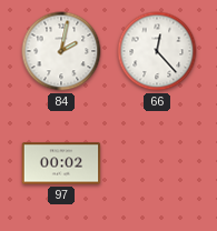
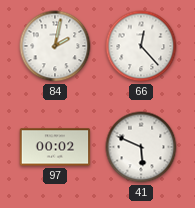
41: none -> 5:49
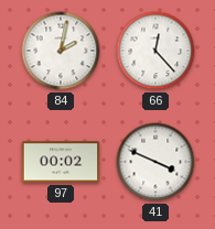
41: 5:49 -> 3:49
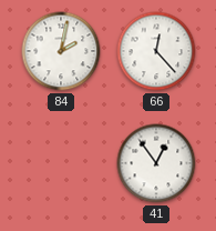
97: 00:02 -> none
41: 3:49 -> 12:54
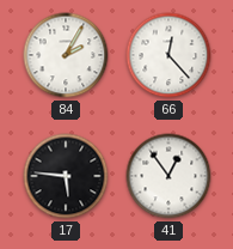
84: 2:02 -> 2:05
17: none -> 5:46
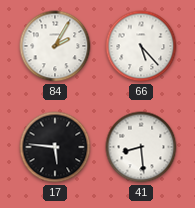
66: 12:23 -> 5:23
41: 12:54 -> 8:29
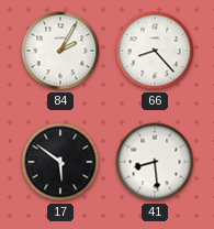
66: 5:23 -> 8:23
17: 5:46 -> 5:51
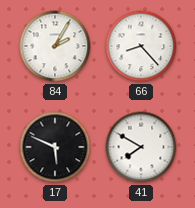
17: 5:51 -> 5:49
41: 8:29 -> 7:50
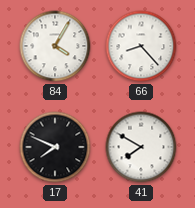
84: 2:05 -> 4:05
17: 5:49 -> 7:49
